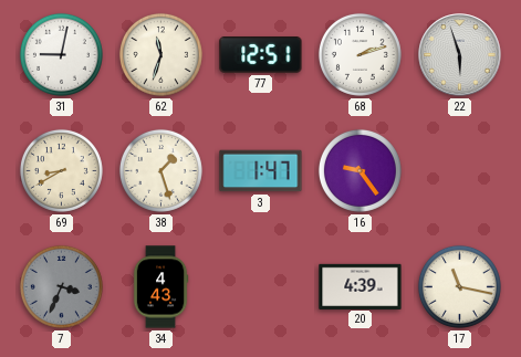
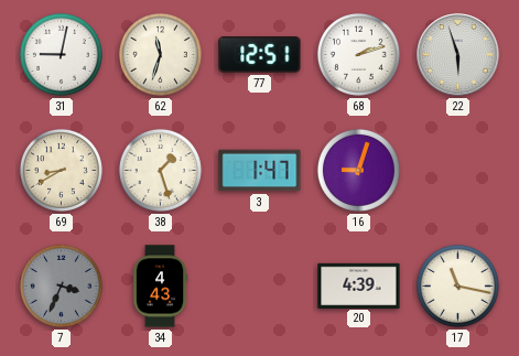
16: 9:24 -> 9:03
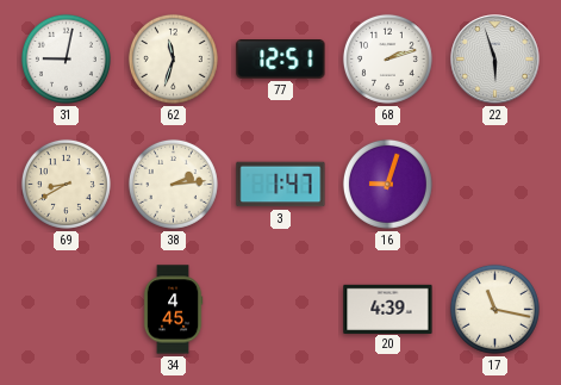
38: 1:27 -> 2:14
7: 3:34 -> none
34: 4:43 -> 4:45
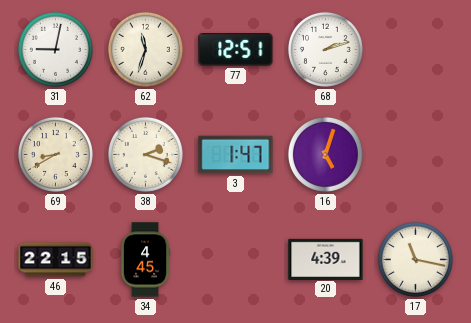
22: 5:57 -> none
38: 2:14 -> 2:18
16: 9:03 -> 5:03
46: none -> 22:15
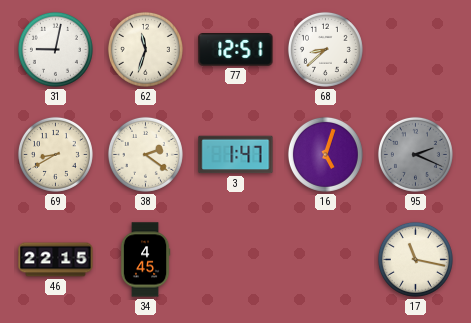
68: 2:12 -> 8:38
38: 2:18 -> 2:21
95: none -> 2:19
20: 4:39 -> none
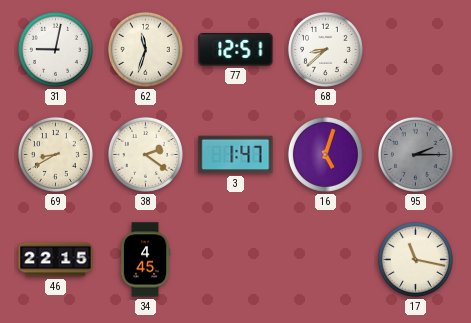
95: 2:19 -> 2:15
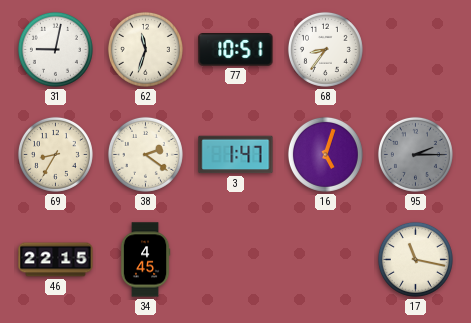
77: 12:51 -> 10:51
68: 8:38 -> 8:36
69: 8:40 -> 8:35
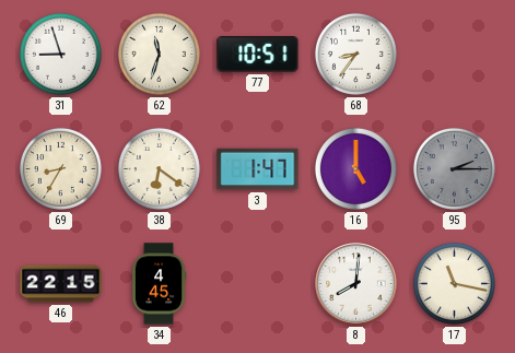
31: 9:02 -> 8:57
38: 2:21 -> 6:21
16: 5:03 -> 5:00
8: none -> 8:01
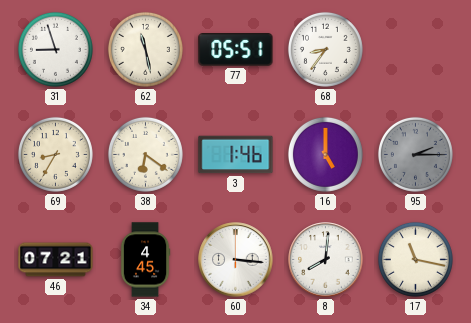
62: 11:33 -> 11:28
77: 10:51 -> 05:51
3: 1:47 -> 1:46
46: 22:15 -> 07:21
60: none -> 3:16
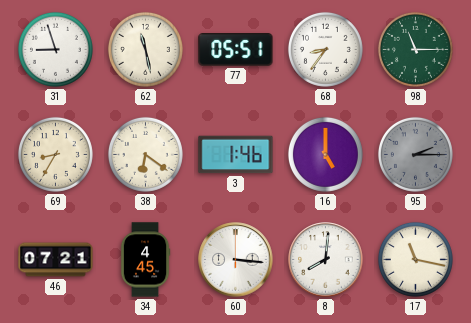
98: none -> 11:15
